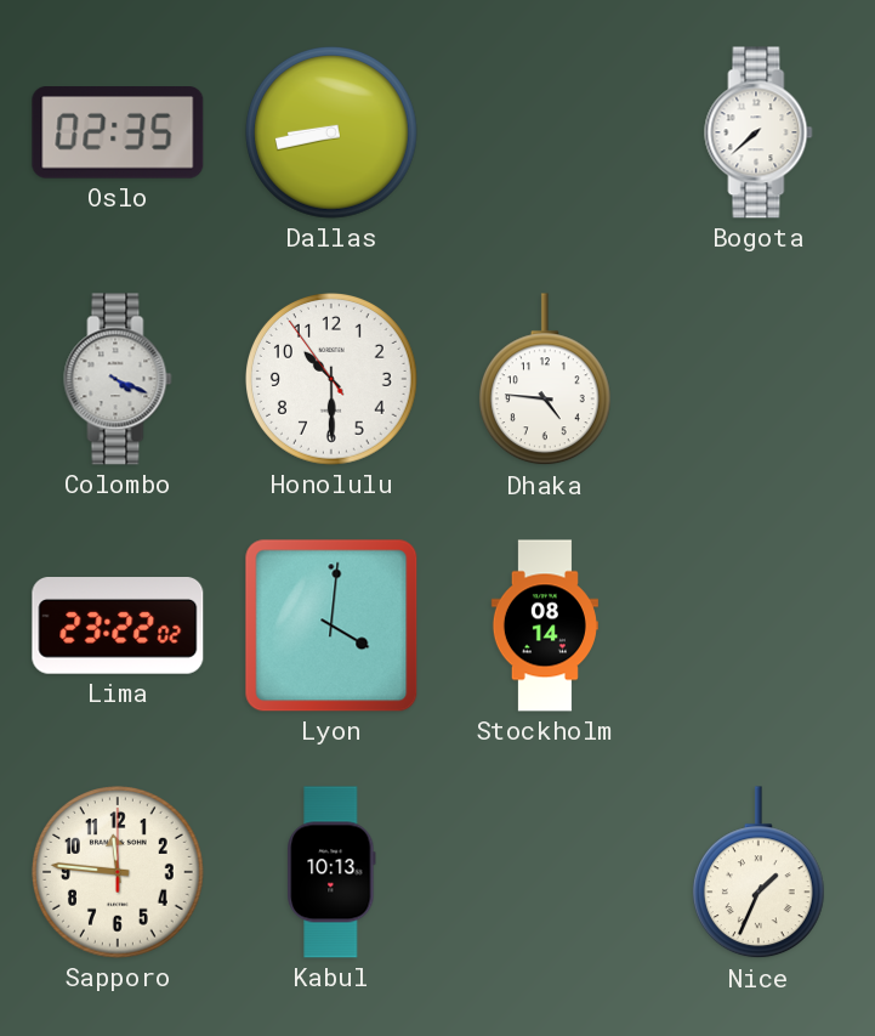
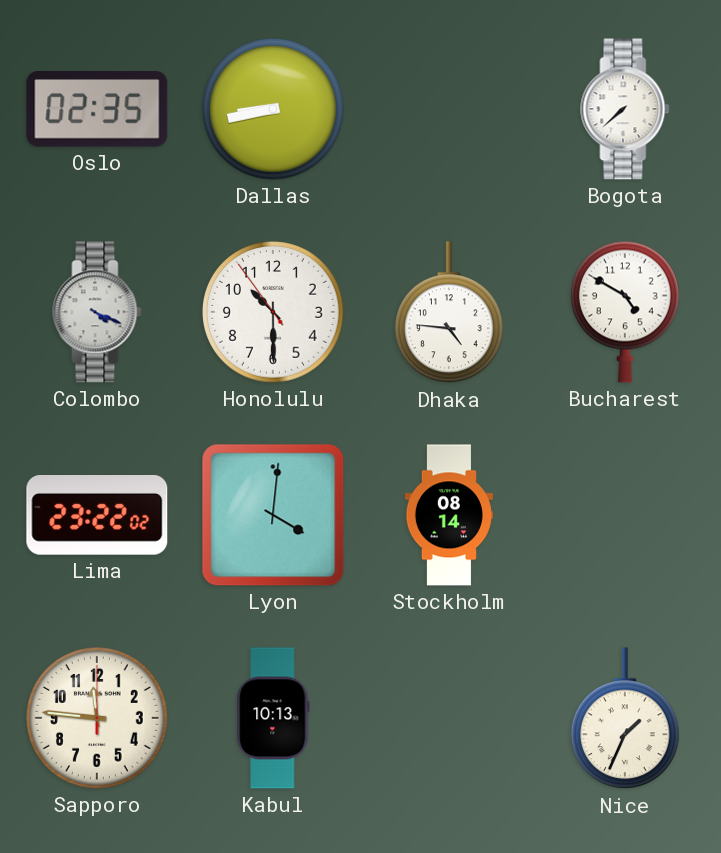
Bucharest: none -> 4:50
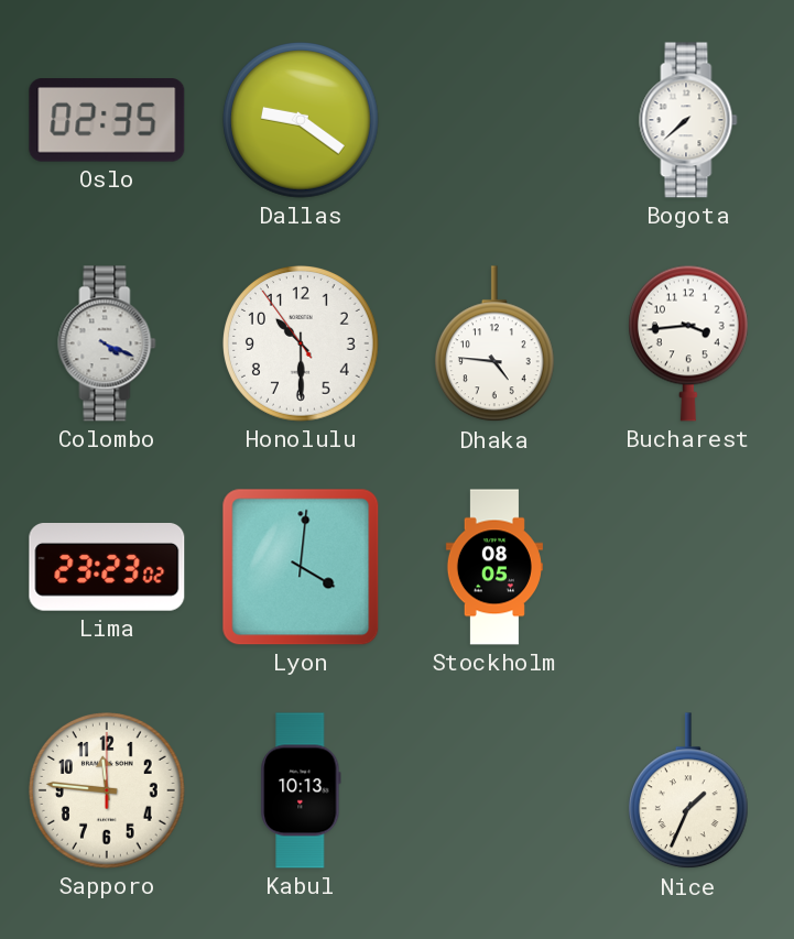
Dallas: 8:43 -> 9:21
Bucharest: 4:50 -> 3:44
Lima: 23:22 -> 23:23
Stockholm: 08:14 -> 08:05
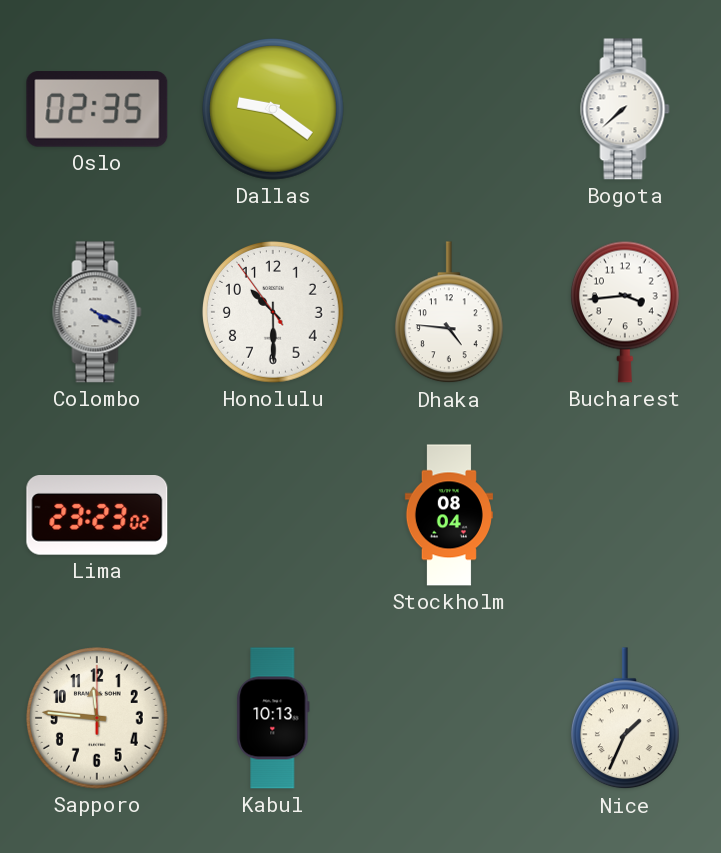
Lyon: 4:01 -> none
Stockholm: 08:05 -> 08:04
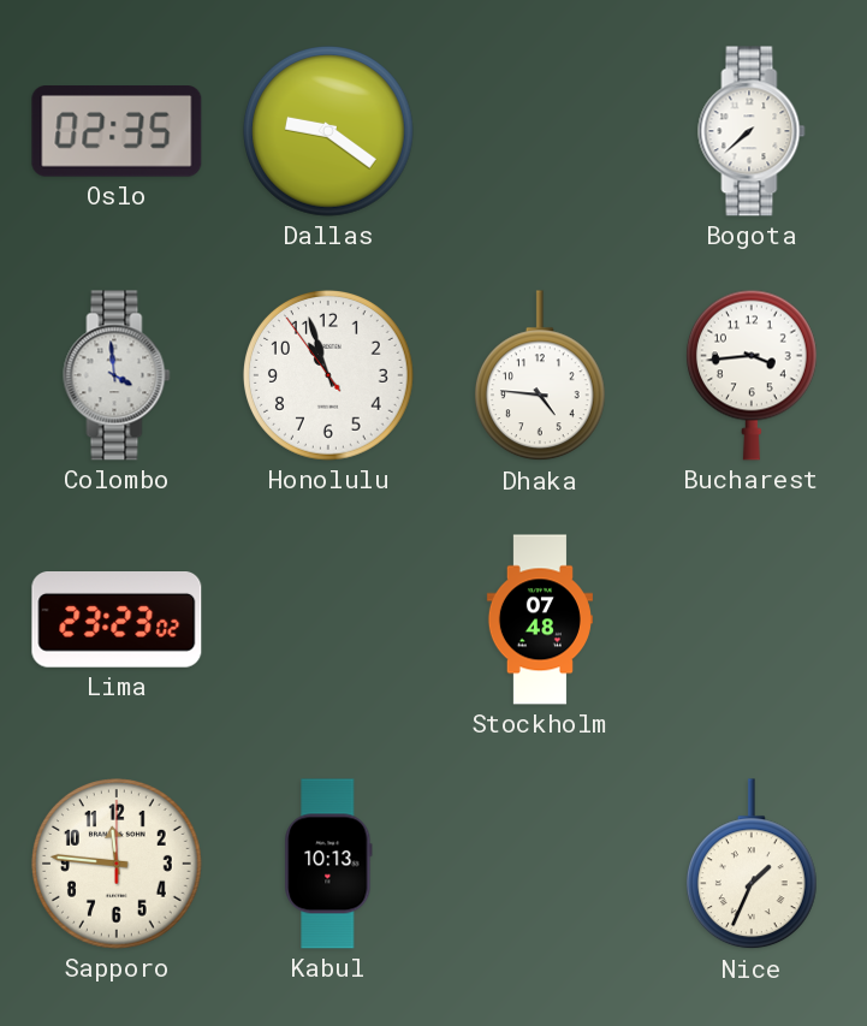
Colombo: 4:19 -> 3:59
Honolulu: 10:29 -> 10:56
Stockholm: 08:04 -> 07:48
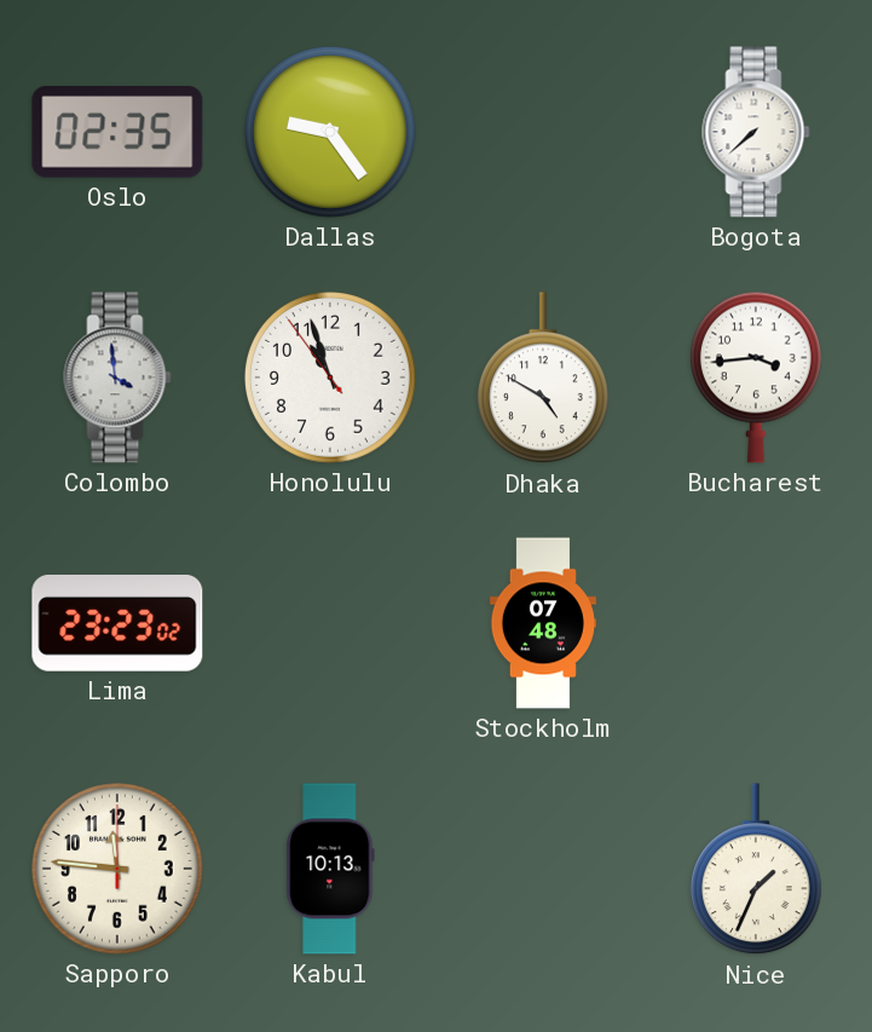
Dallas: 9:21 -> 9:24
Dhaka: 4:46 -> 4:50
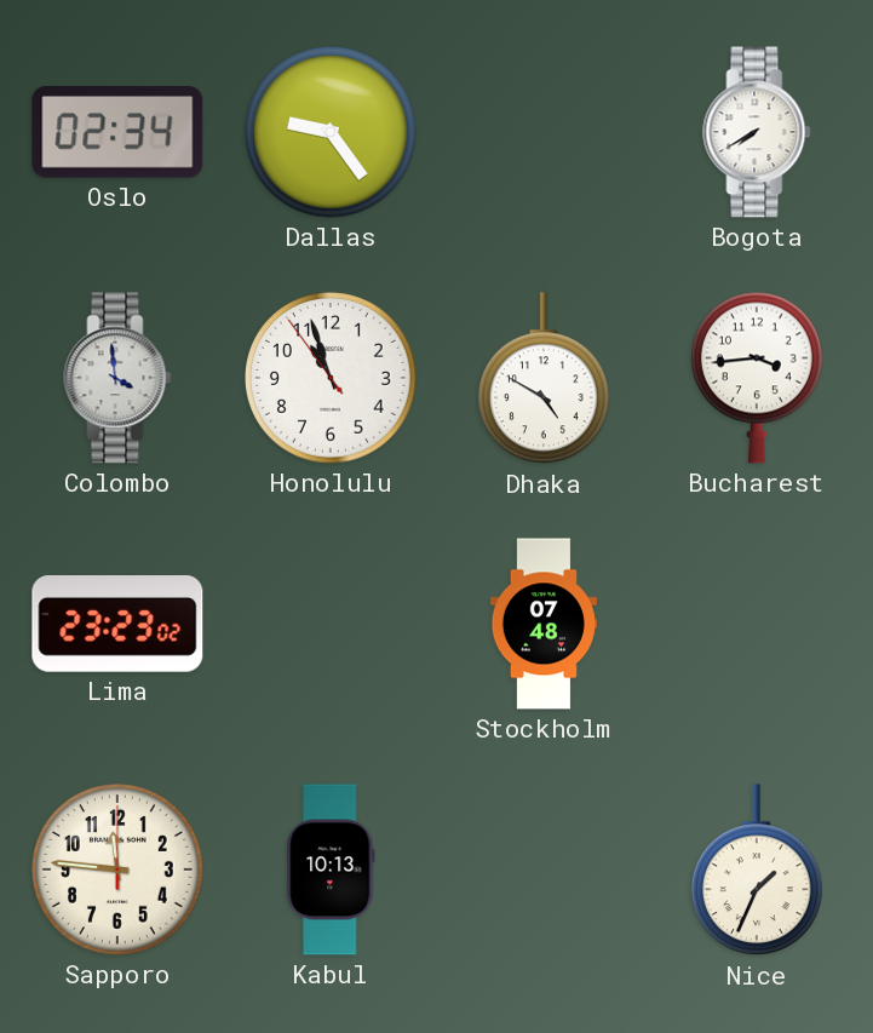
Oslo: 02:35 -> 02:34
Bogota: 7:38 -> 7:40
